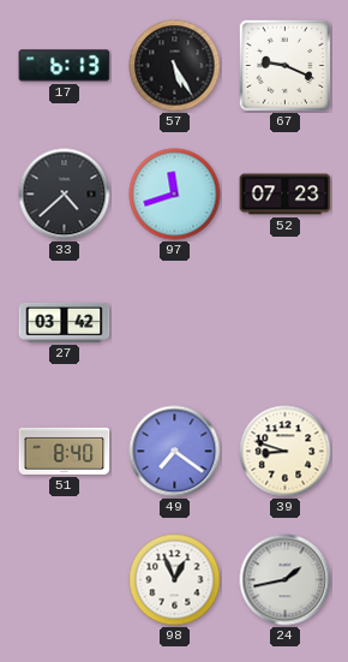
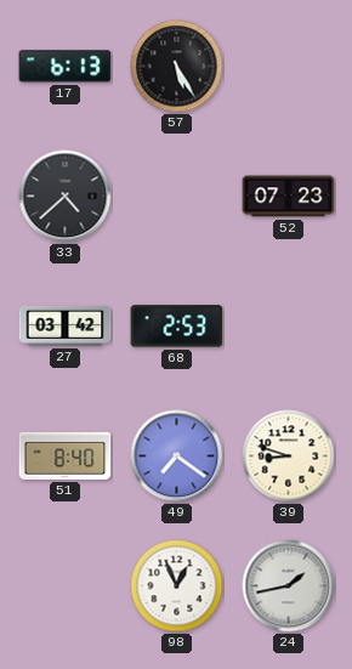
67: 9:19 -> none
97: 11:42 -> none
68: none -> 2:53
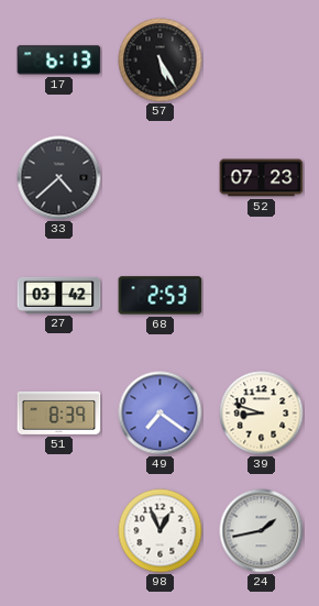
51: 8:40 -> 8:39
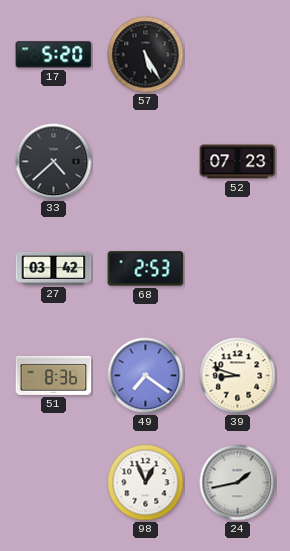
17: 6:13 -> 5:20
51: 8:39 -> 8:36
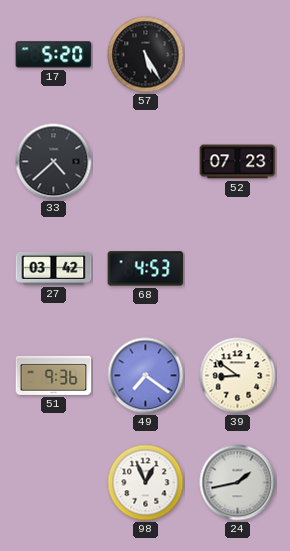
68: 2:53 -> 4:53
51: 8:36 -> 9:36
39: 8:48 -> 8:51
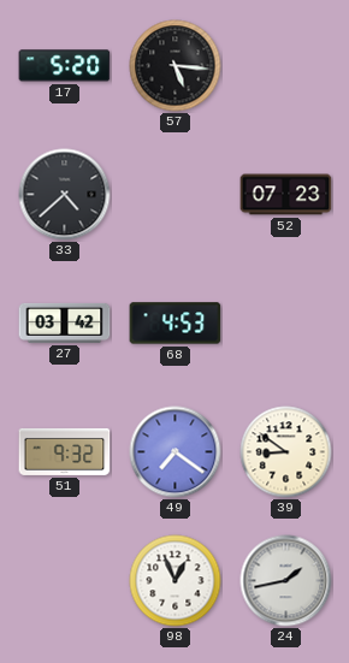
57: 5:25 -> 5:16
51: 9:36 -> 9:32
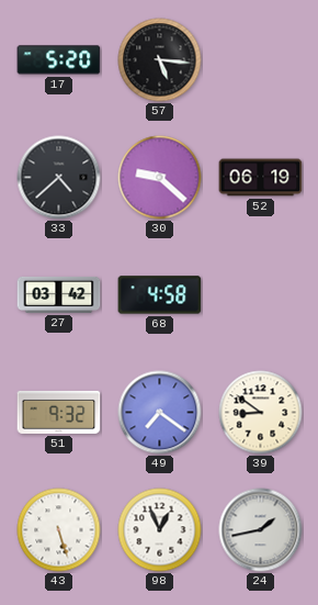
30: none -> 9:22
52: 07:23 -> 06:19
68: 4:53 -> 4:58
43: none -> 5:27
